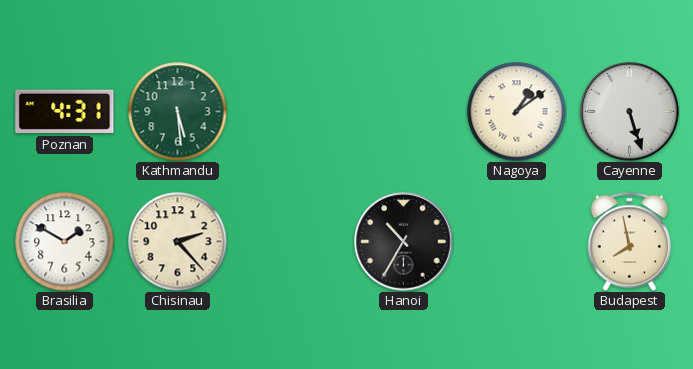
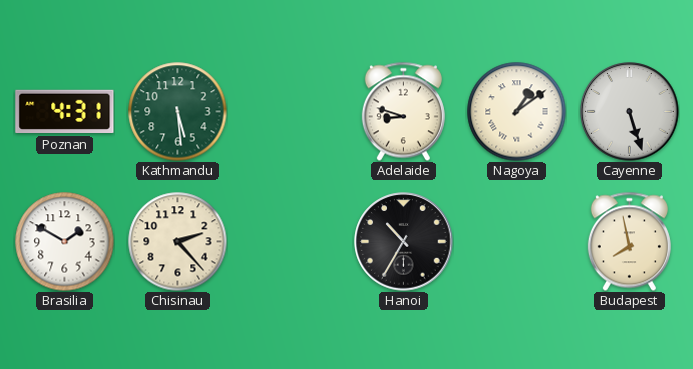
Adelaide: none -> 8:48
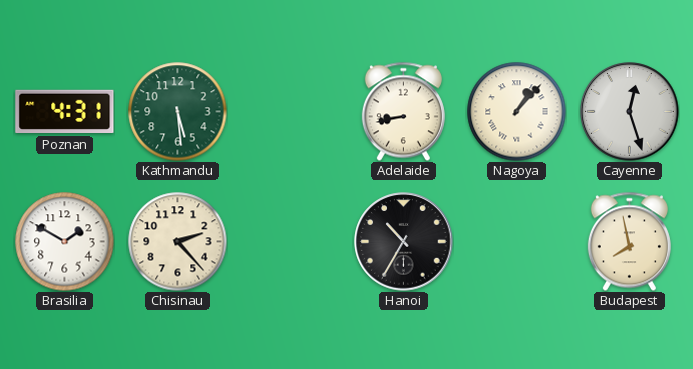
Adelaide: 8:48 -> 8:43
Nagoya: 1:09 -> 1:07
Cayenne: 5:27 -> 12:27
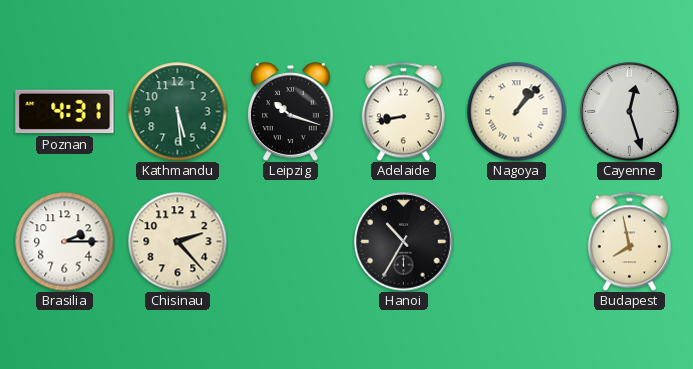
Leipzig: none -> 10:18
Brasilia: 1:50 -> 2:15
